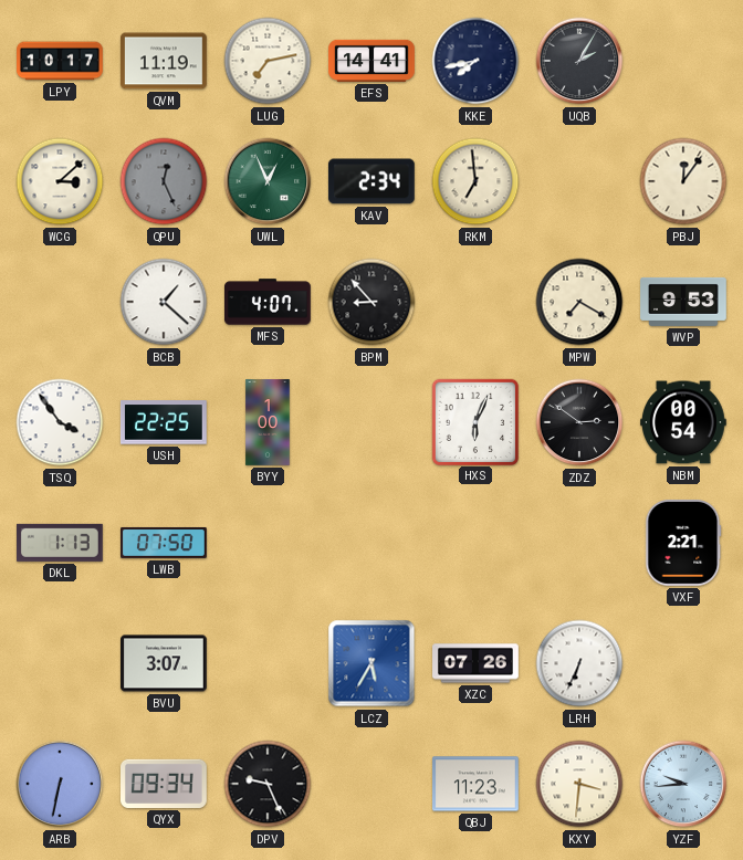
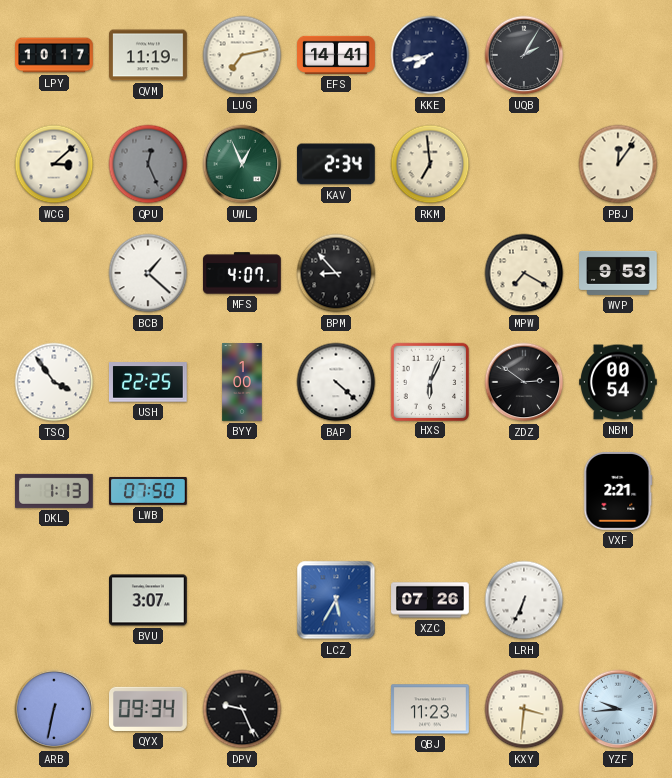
BAP: none -> 4:22
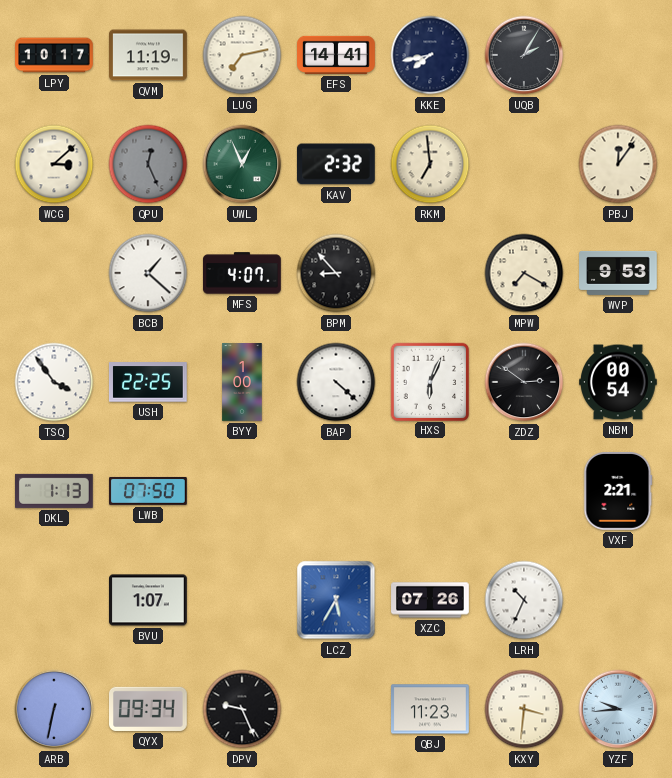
KAV: 2:34 -> 2:32
BVU: 3:07 -> 1:07
LRH: 6:34 -> 10:34
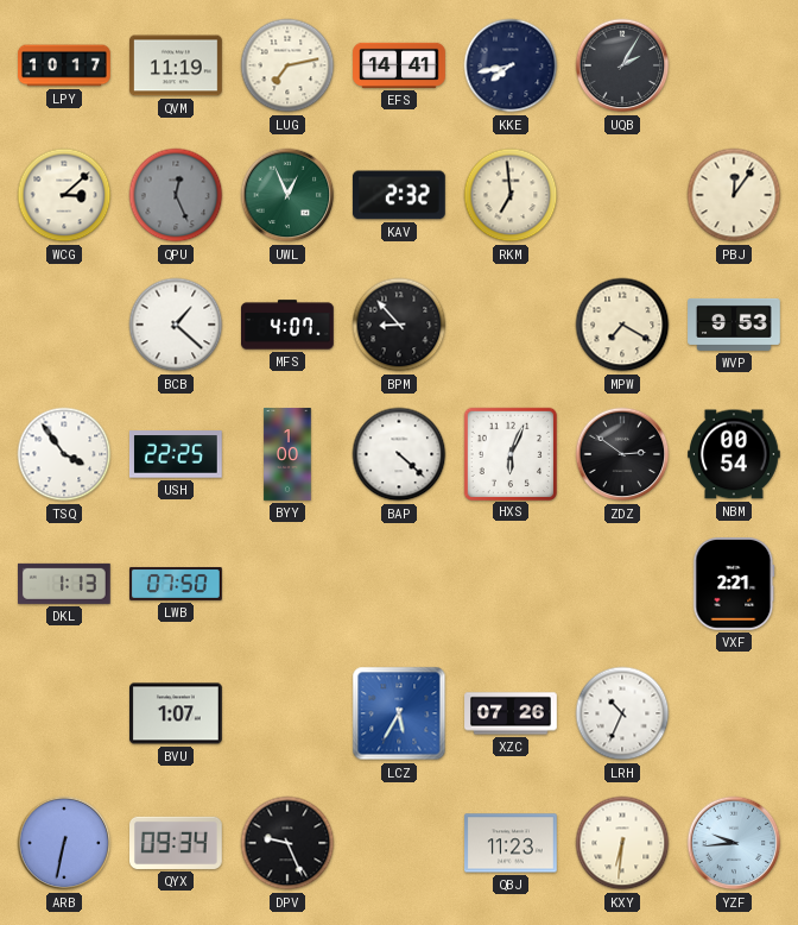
KXY: 3:31 -> 6:31
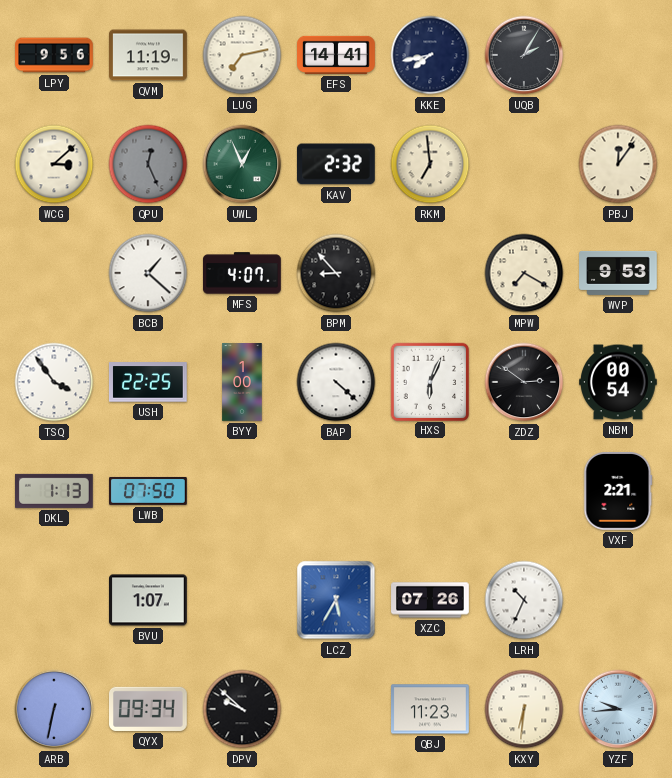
LPY: 10:17 -> 9:56
DPV: 9:26 -> 9:52
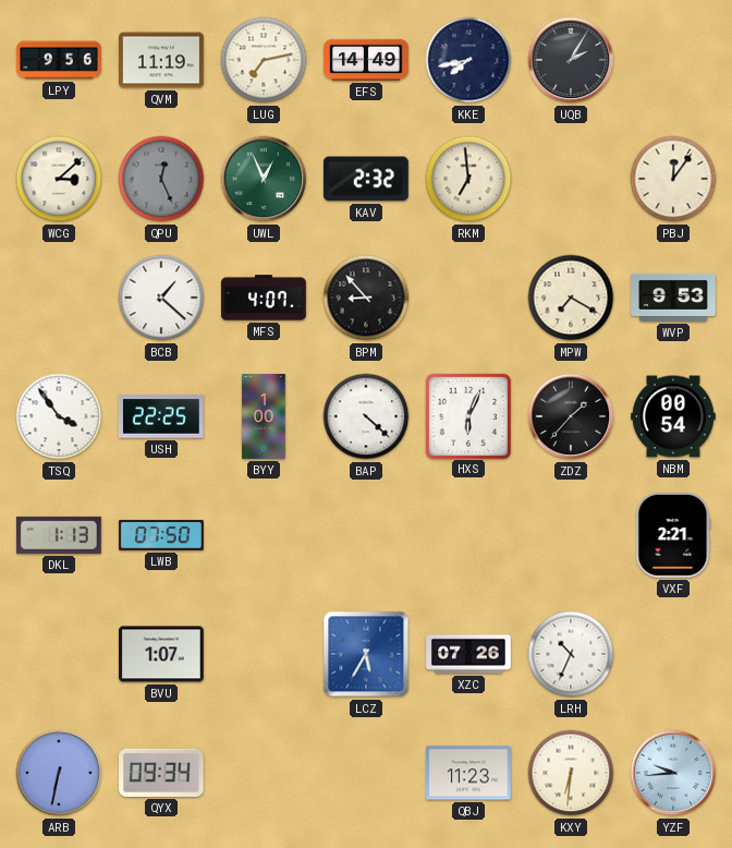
EFS: 14:41 -> 14:49
ZDZ: 2:51 -> 1:37
DPV: 9:52 -> none
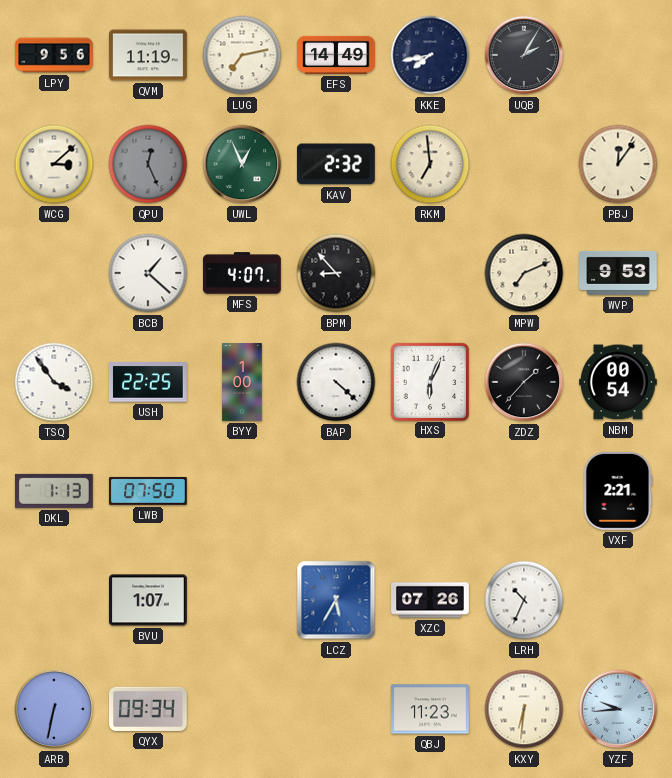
MPW: 7:20 -> 7:11
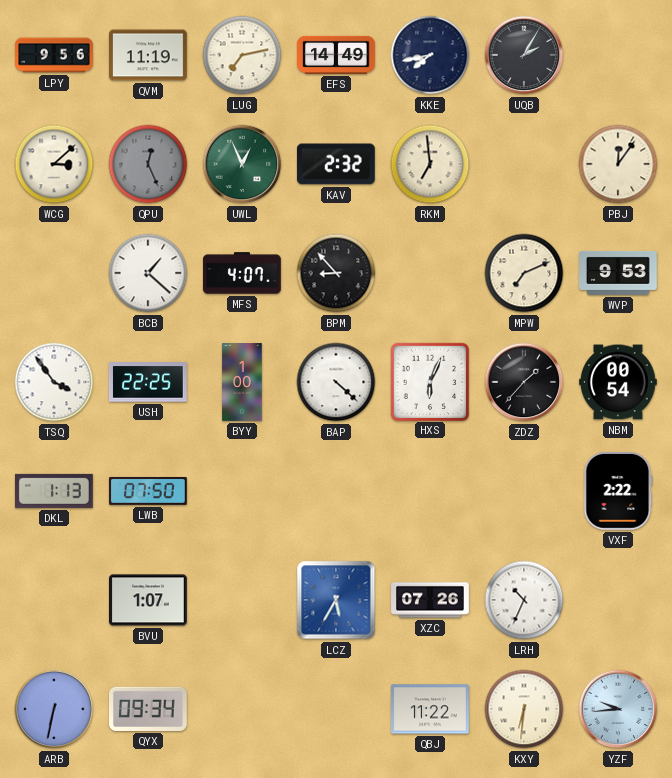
VXF: 2:21 -> 2:22
QBJ: 11:23 -> 11:22
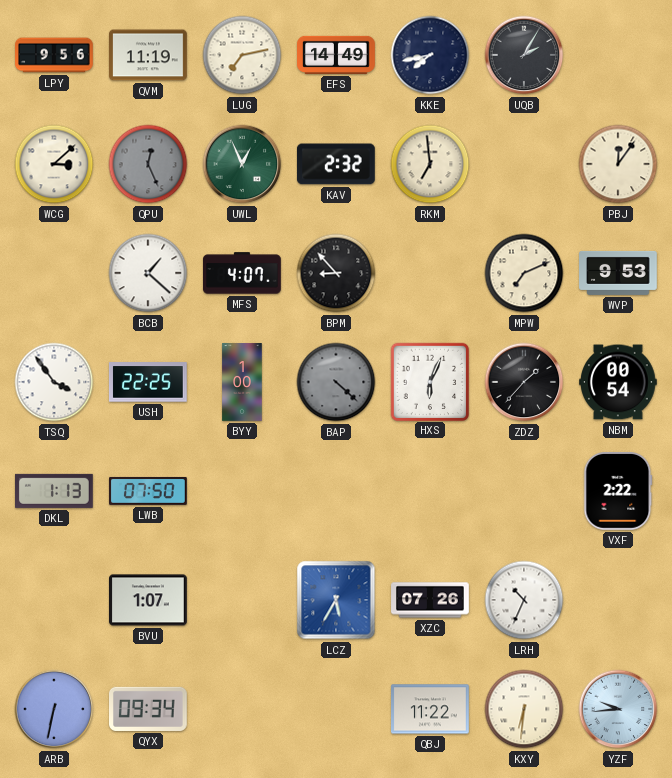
BAP dial: white -> grey
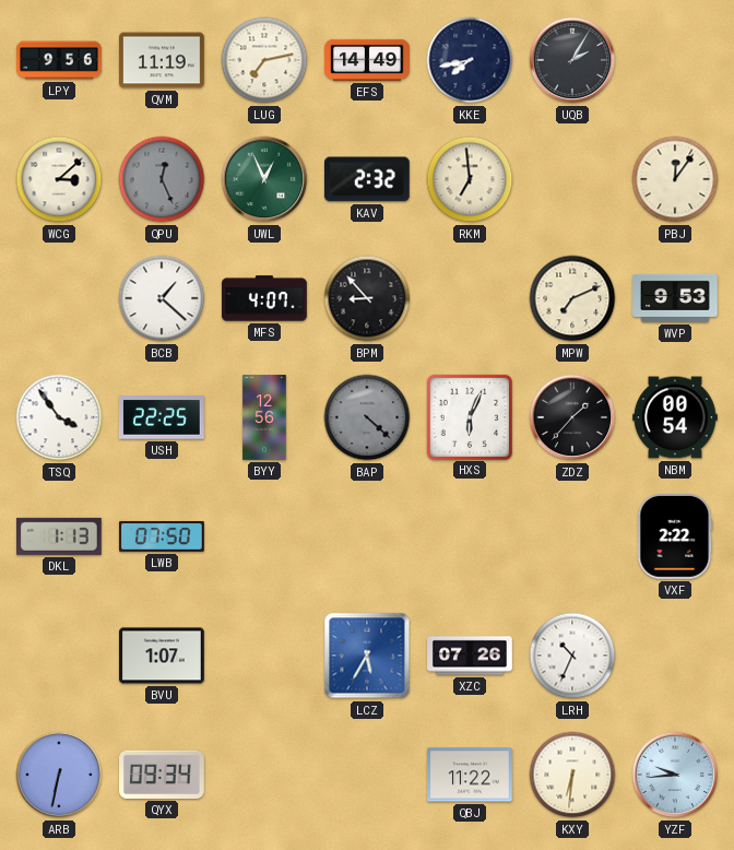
BYY: 1:00 -> 12:56
